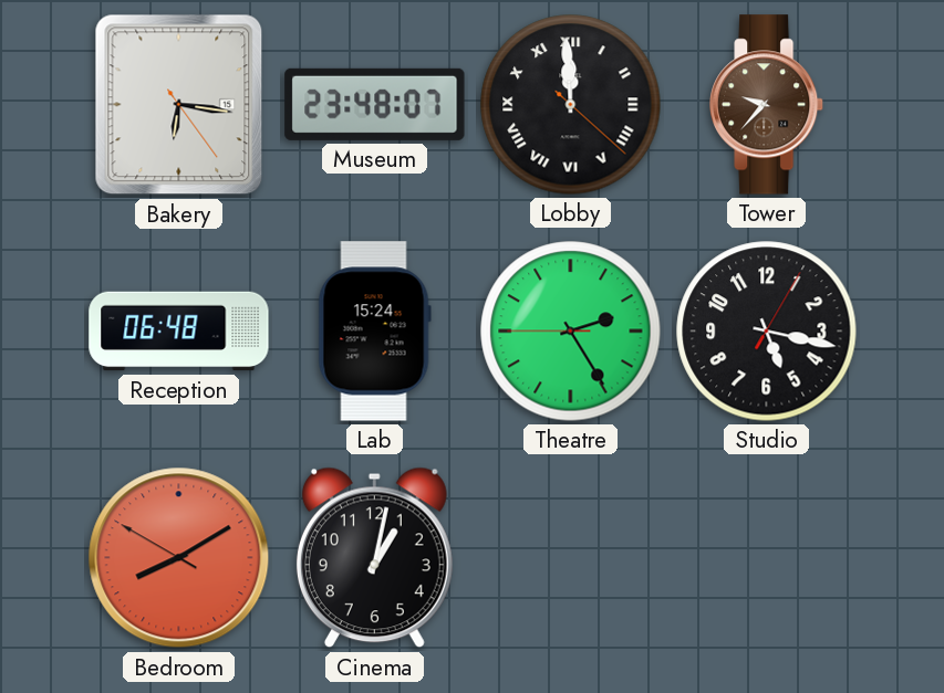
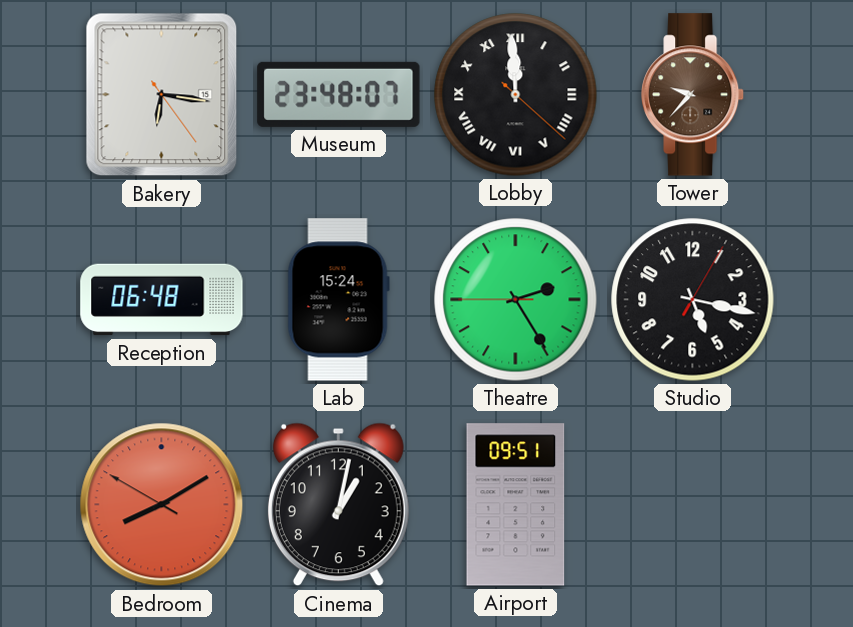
Airport: none -> 09:51
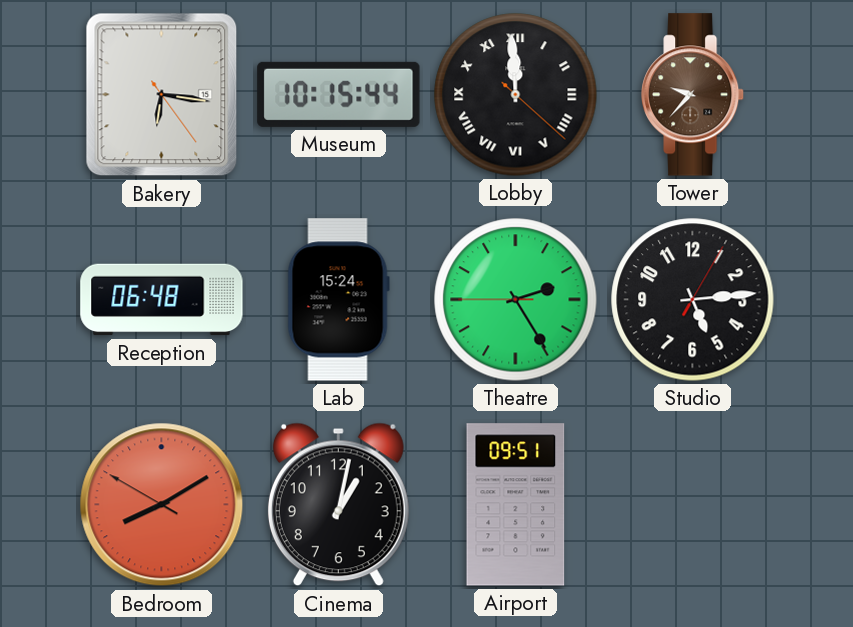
Museum: 23:48 -> 10:15
Studio: 5:17 -> 5:14
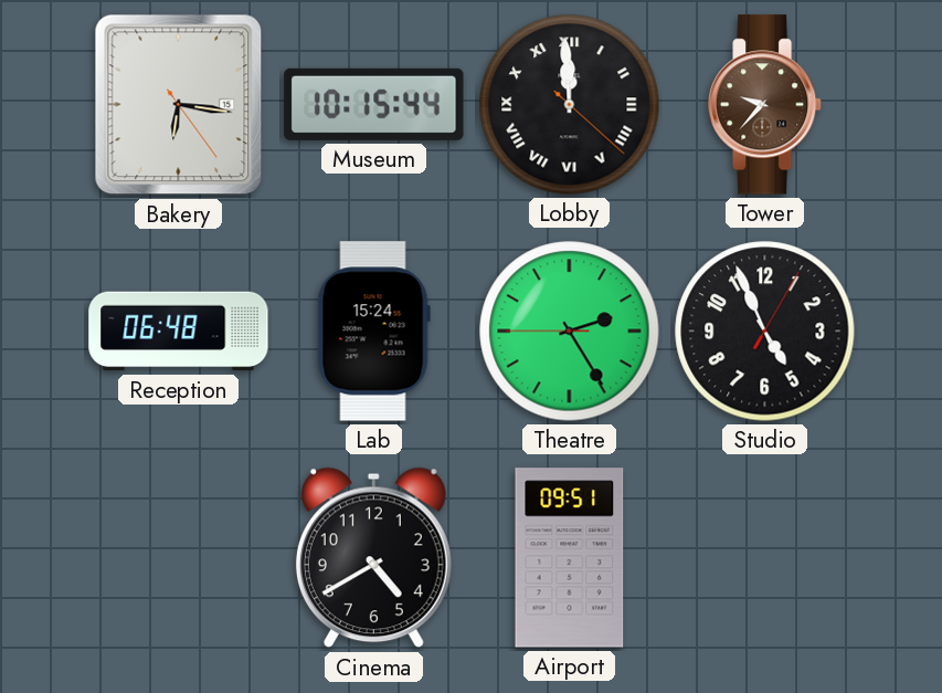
Studio: 5:14 -> 4:56
Bedroom: 8:09 -> none
Cinema: 1:02 -> 4:40
